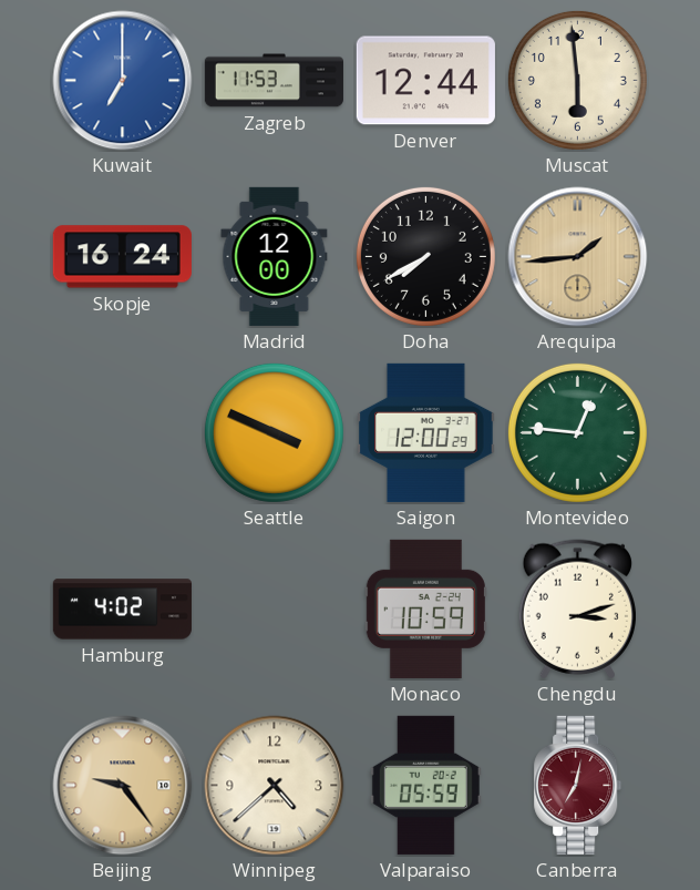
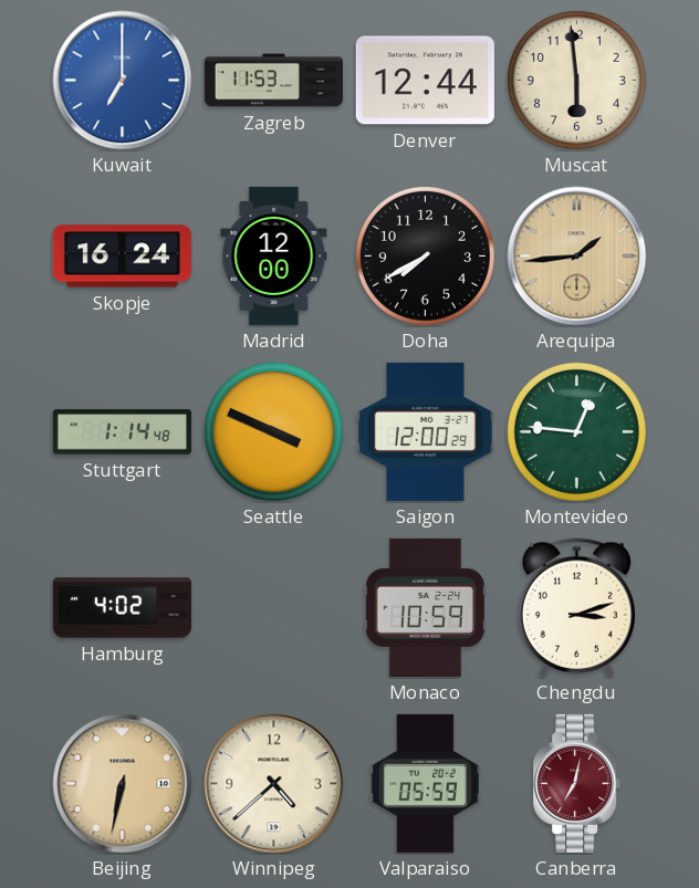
Stuttgart: none -> 1:14
Beijing: 9:24 -> 6:32
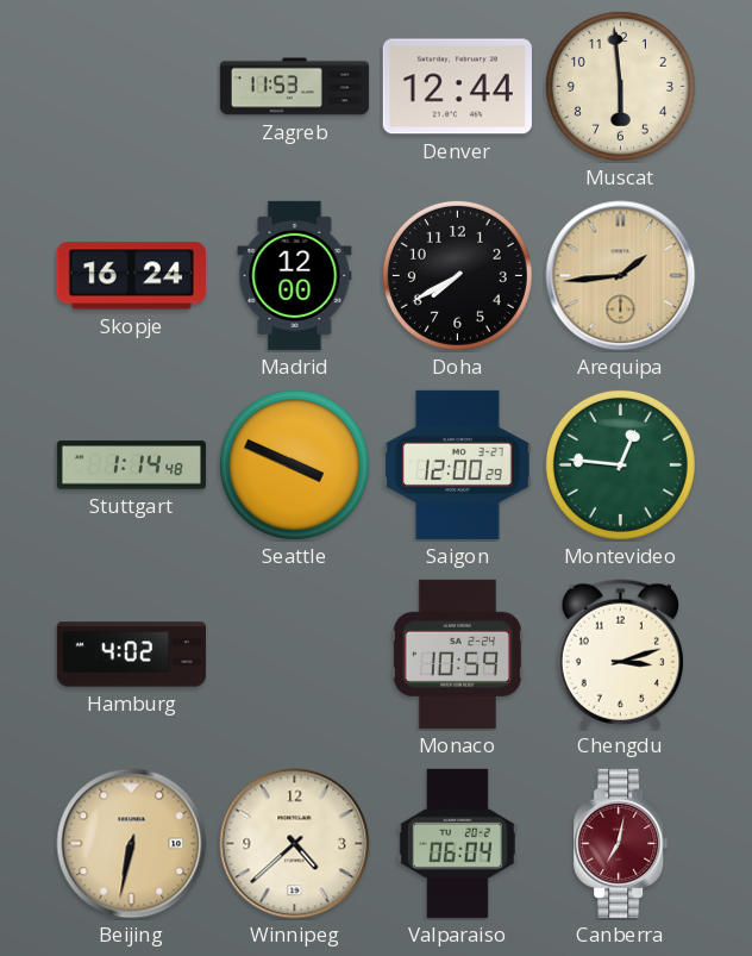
Kuwait: 7:00 -> none
Valparaiso: 05:59 -> 06:04
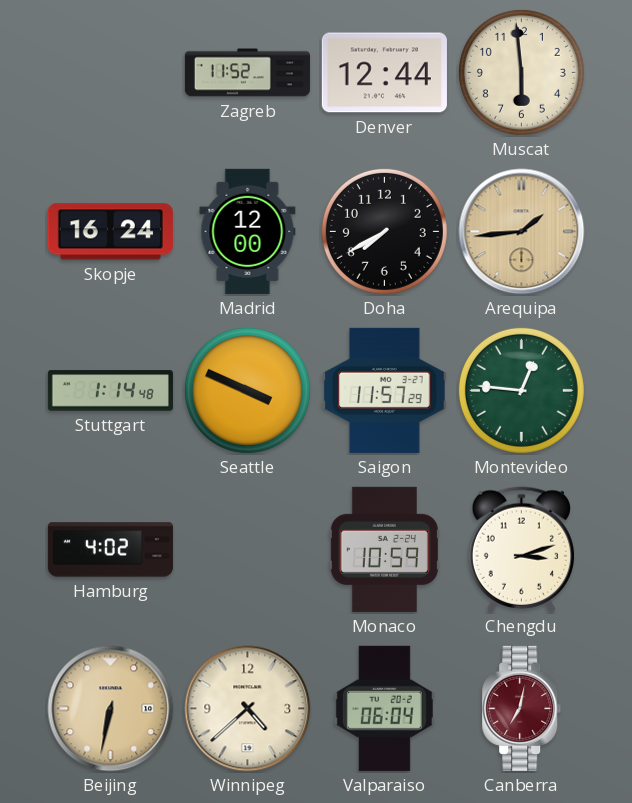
Zagreb: 11:53 -> 11:52
Saigon: 12:00 -> 11:57
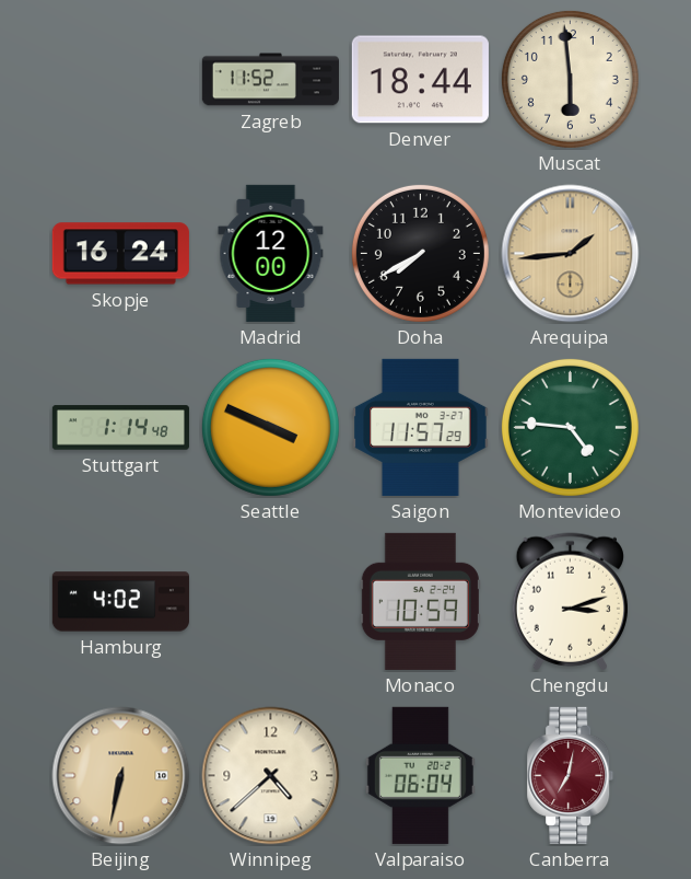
Denver: 12:44 -> 18:44
Montevideo: 12:46 -> 4:46
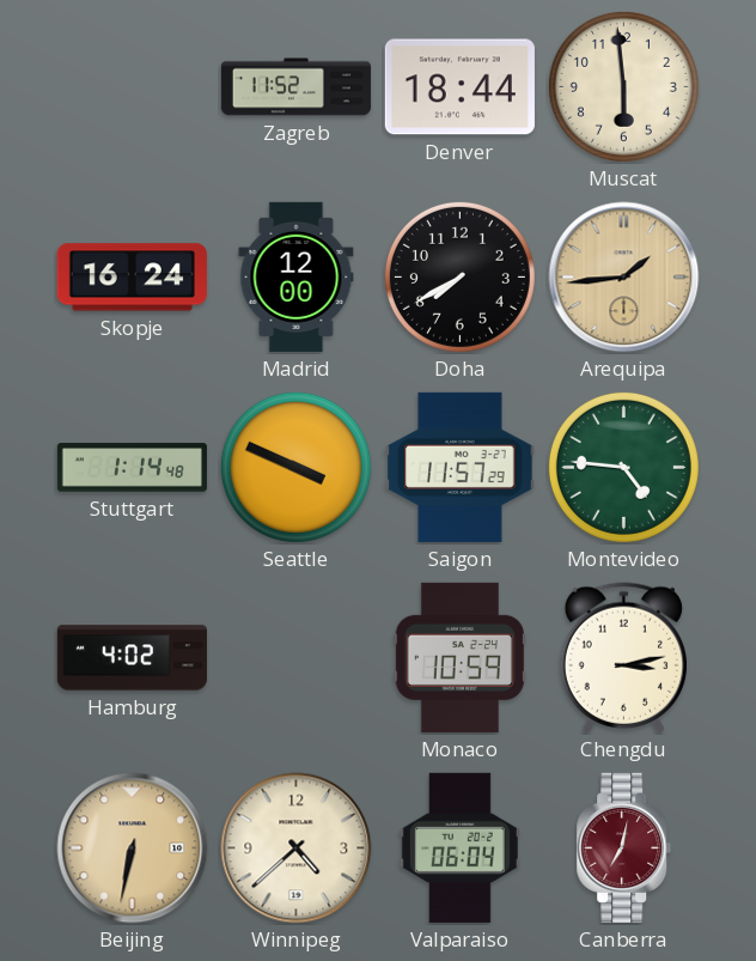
Chengdu: 3:12 -> 3:13
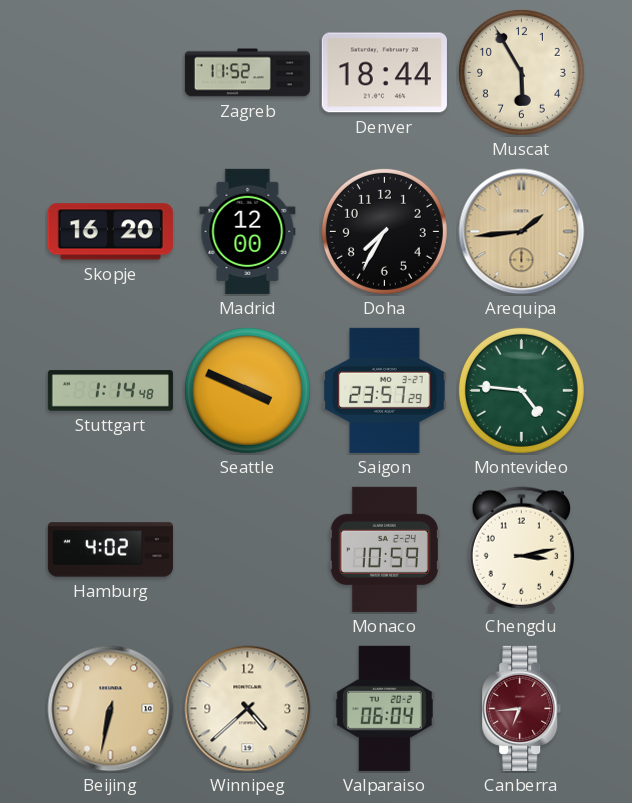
Muscat: 5:59 -> 5:55
Skopje: 16:24 -> 16:20
Doha: 7:40 -> 7:35
Saigon: 11:57 -> 23:57
Canberra: 7:02 -> 6:44
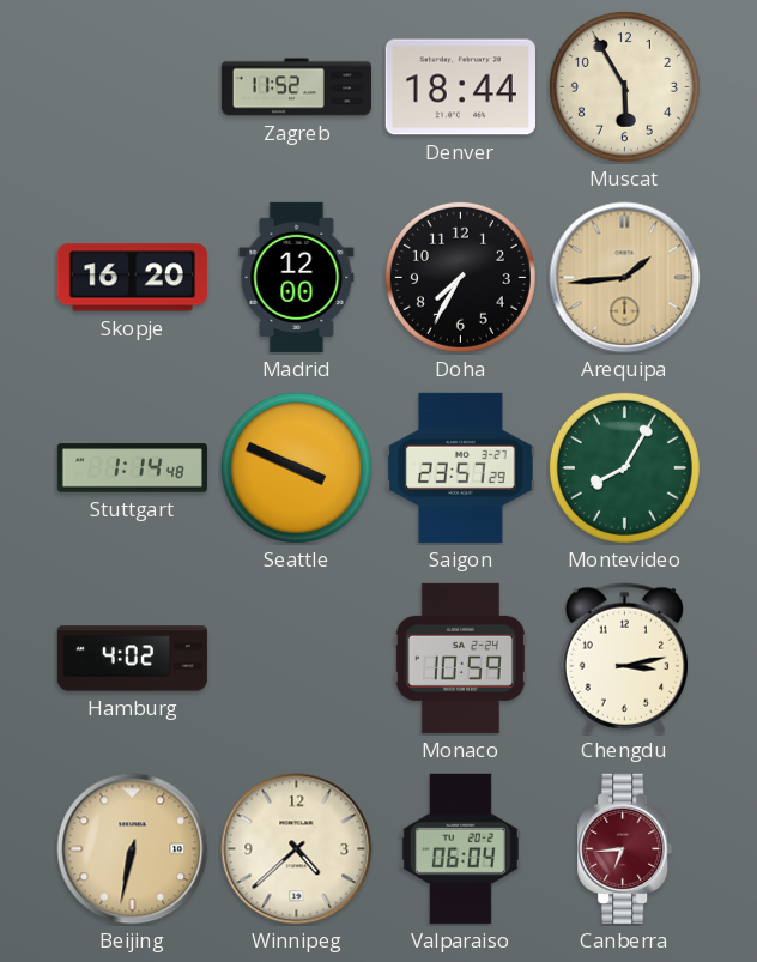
Montevideo: 4:46 -> 8:05
